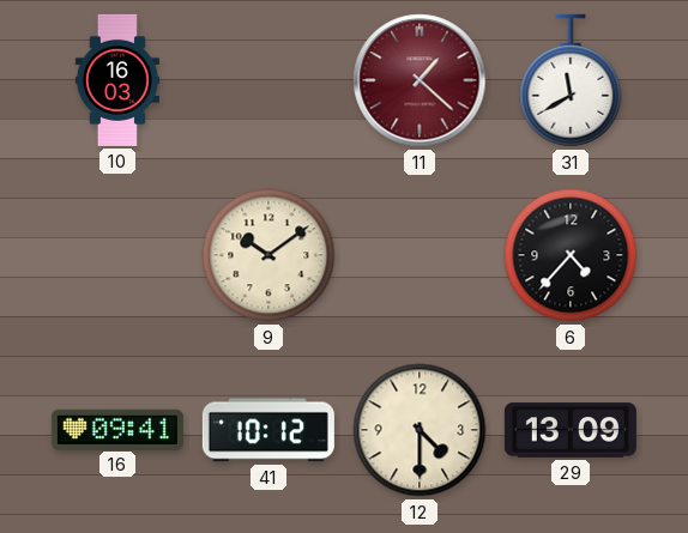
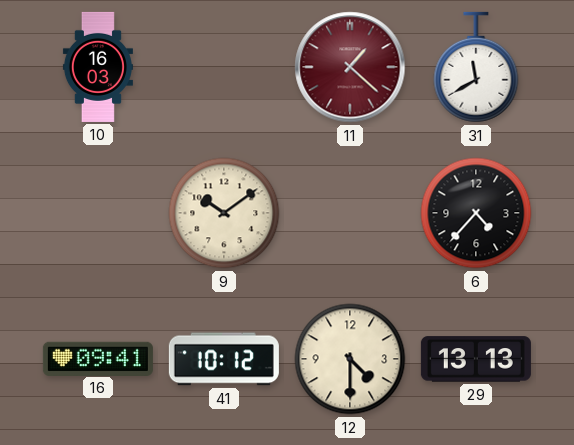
29: 13:09 -> 13:13
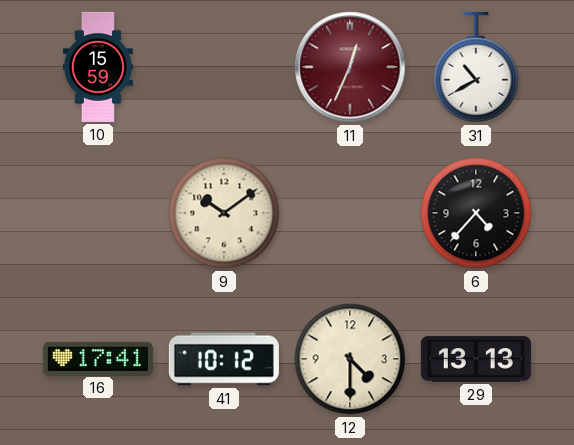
10: 16:03 -> 15:59
11: 1:22 -> 12:34
31: 11:40 -> 10:40
16: 09:41 -> 17:41
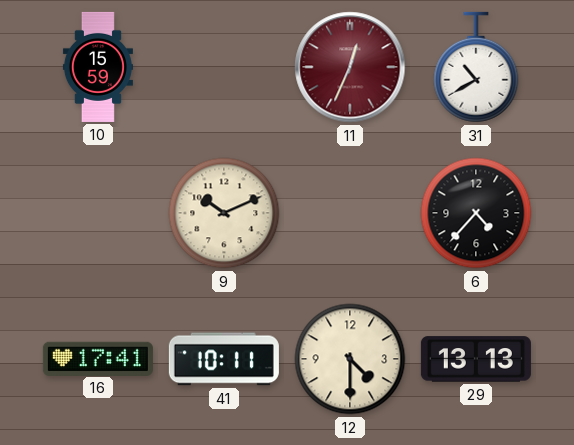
9: 10:09 -> 10:11
41: 10:12 -> 10:11
